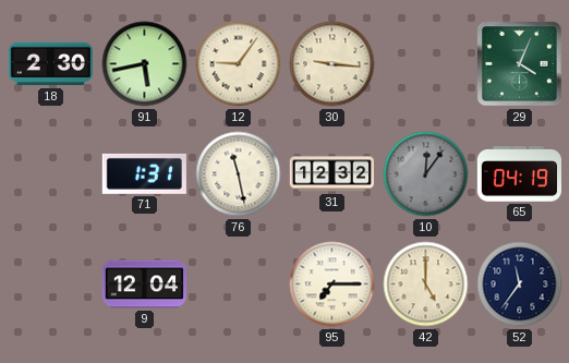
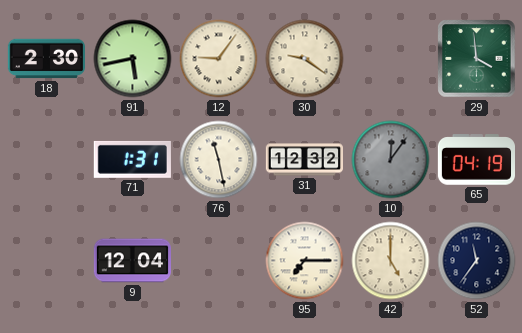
30: 9:16 -> 9:21
29: 4:04 -> 3:59
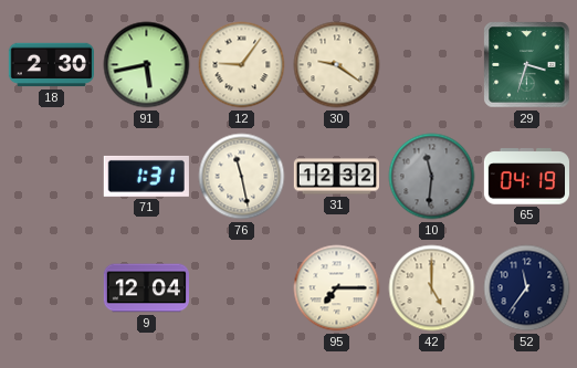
29: 3:59 -> 3:33
10: 12:06 -> 11:31
